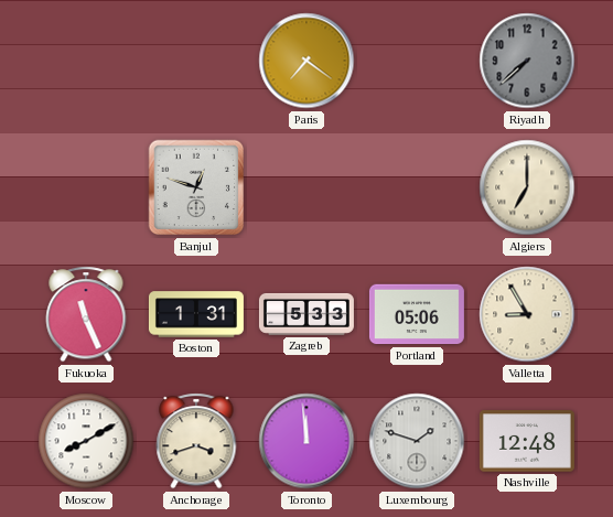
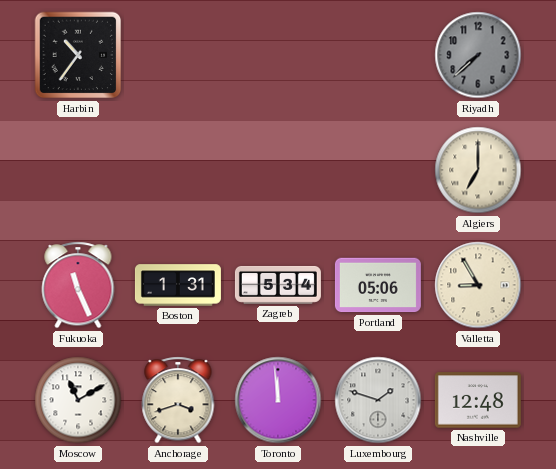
Harbin: none -> 10:36
Paris: 7:21 -> none
Banjul: 12:48 -> none
Zagreb: 5:33 -> 5:34
Moscow: 8:10 -> 11:10
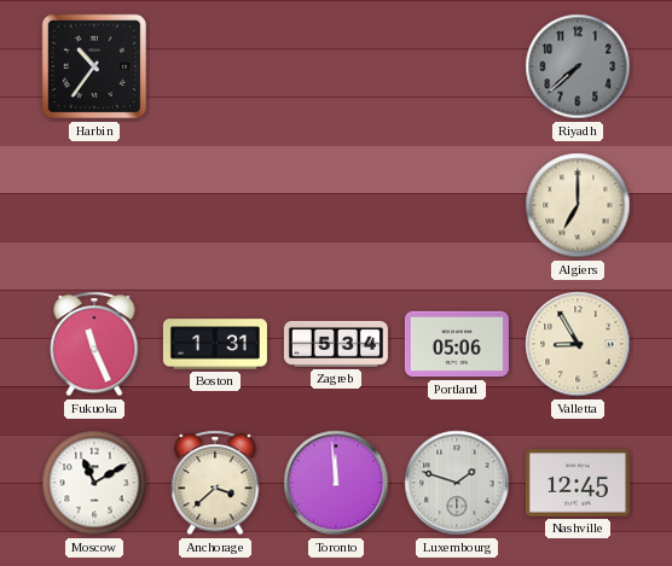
Anchorage: 3:42 -> 3:38
Nashville: 12:48 -> 12:45
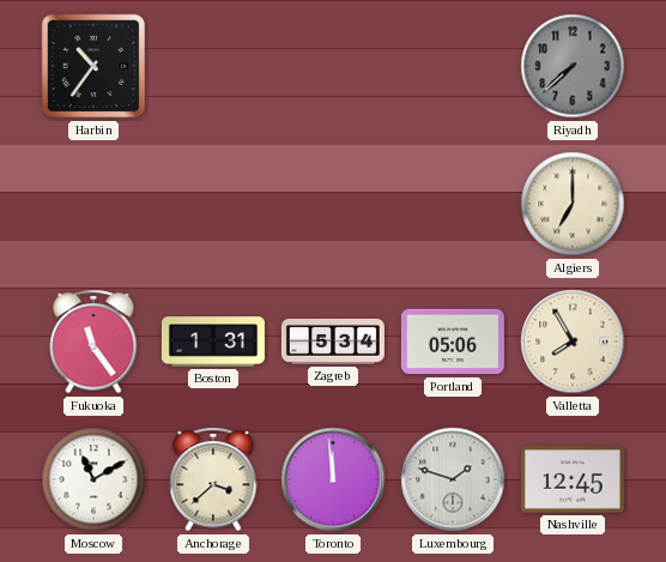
Fukuoka: 11:26 -> 11:24
Valletta: 8:55 -> 7:55
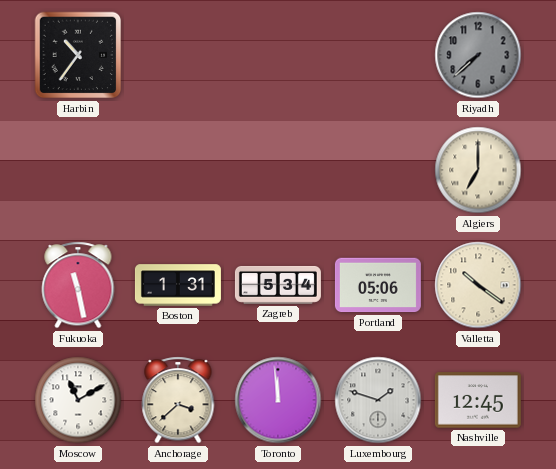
Fukuoka: 11:24 -> 11:28
Valletta: 7:55 -> 10:21
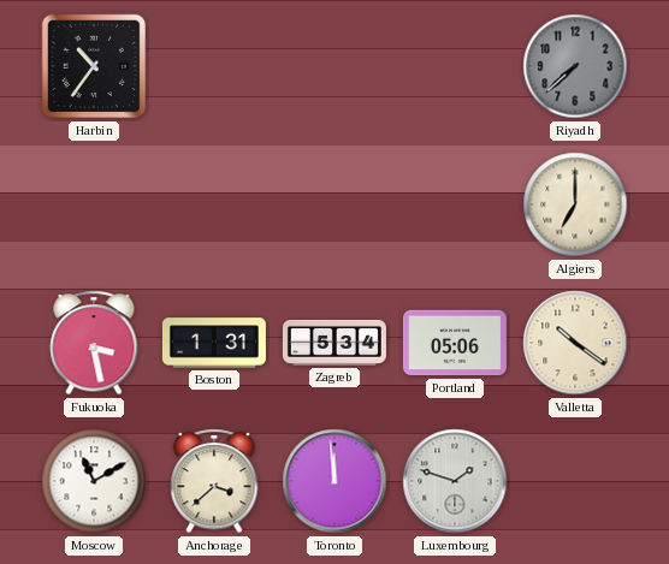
Fukuoka: 11:28 -> 3:28
Nashville: 12:45 -> none
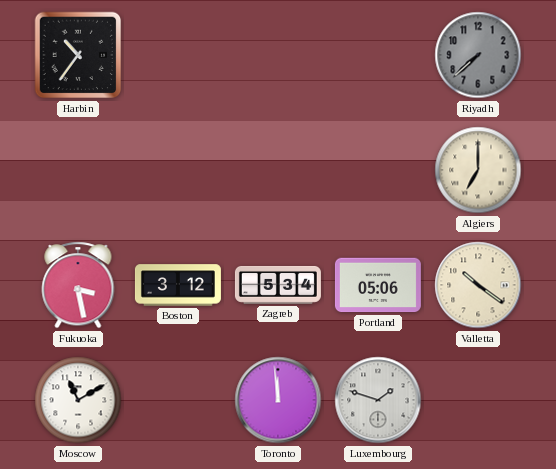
Boston: 1:31 -> 3:12
Anchorage: 3:38 -> none
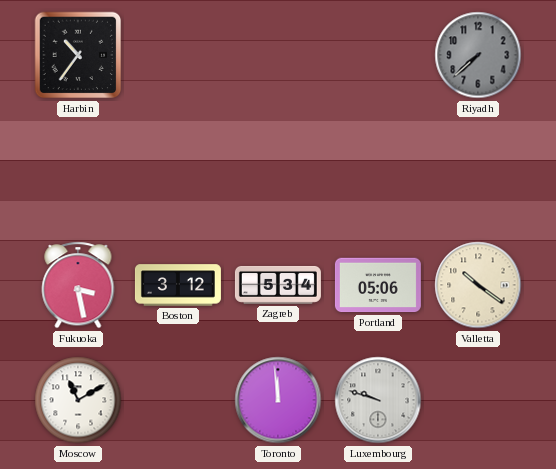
Algiers: 7:00 -> none
Luxembourg: 1:48 -> 9:48
